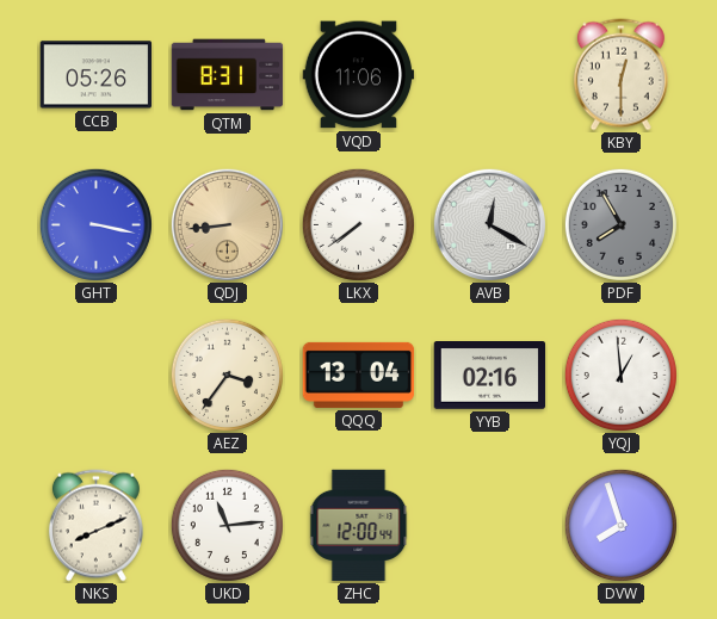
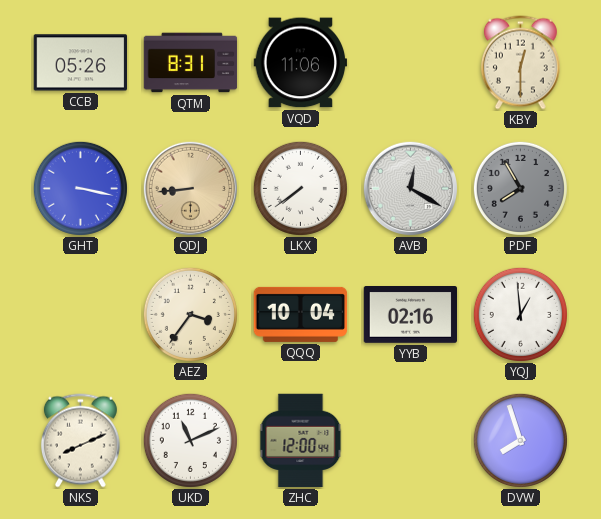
QQQ: 13:04 -> 10:04
UKD: 11:14 -> 11:11
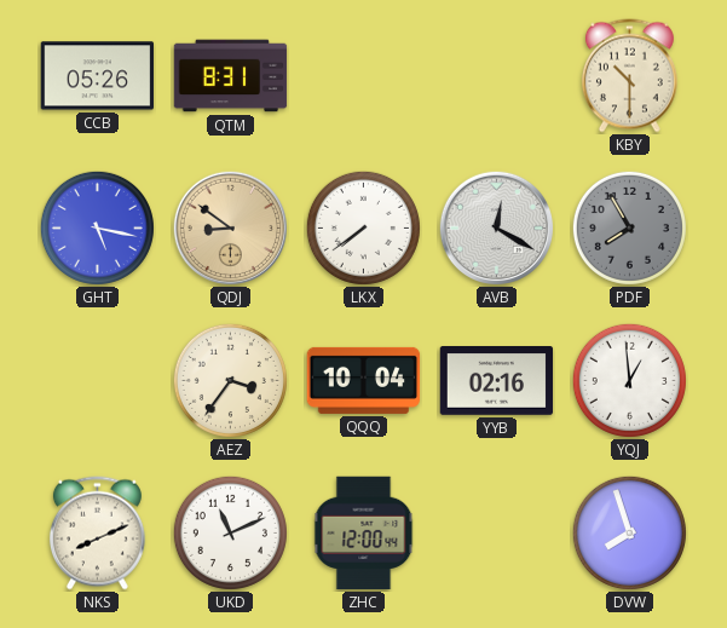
VQD: 11:06 -> none
KBY: 12:30 -> 10:30
GHT: 3:17 -> 5:17
QDJ: 8:44 -> 8:51
